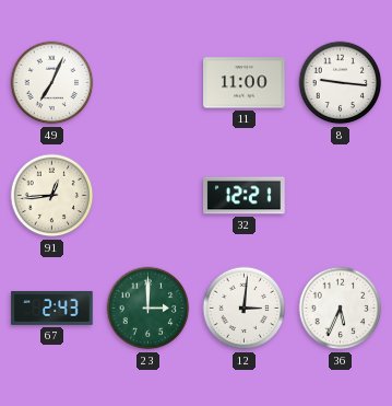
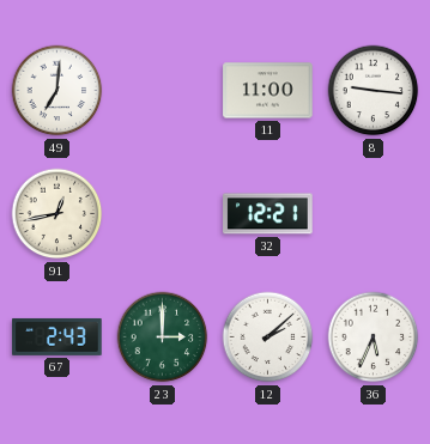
49: 7:04 -> 7:01
91: 12:44 -> 12:43
12: 3:01 -> 2:08
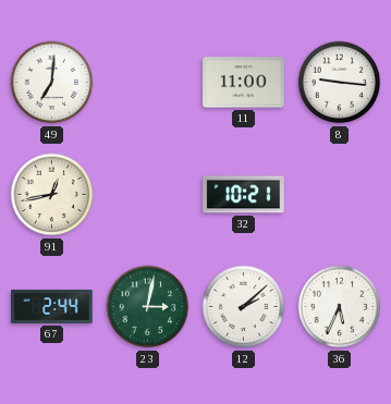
32: 12:21 -> 10:21
67: 2:43 -> 2:44
23: 3:00 -> 3:02
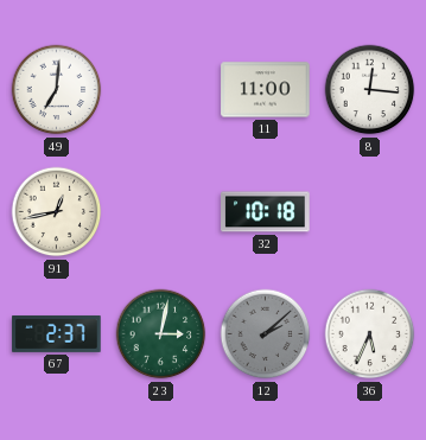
8: 9:16 -> 12:16
32: 10:21 -> 10:18
67: 2:44 -> 2:37
12 dial: white -> grey
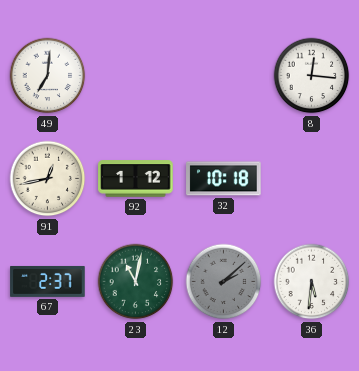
11: 11:00 -> none
92: none -> 1:12
23: 3:02 -> 11:02
36: 5:34 -> 5:31
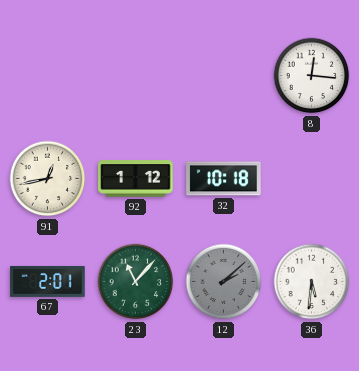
49: 7:01 -> none
67: 2:37 -> 2:01
23: 11:02 -> 11:07
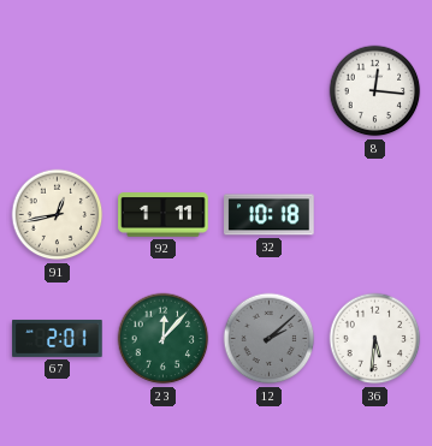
92: 1:12 -> 1:11
23: 11:07 -> 12:07
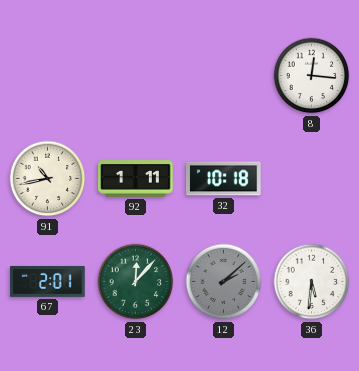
91: 12:43 -> 10:43
